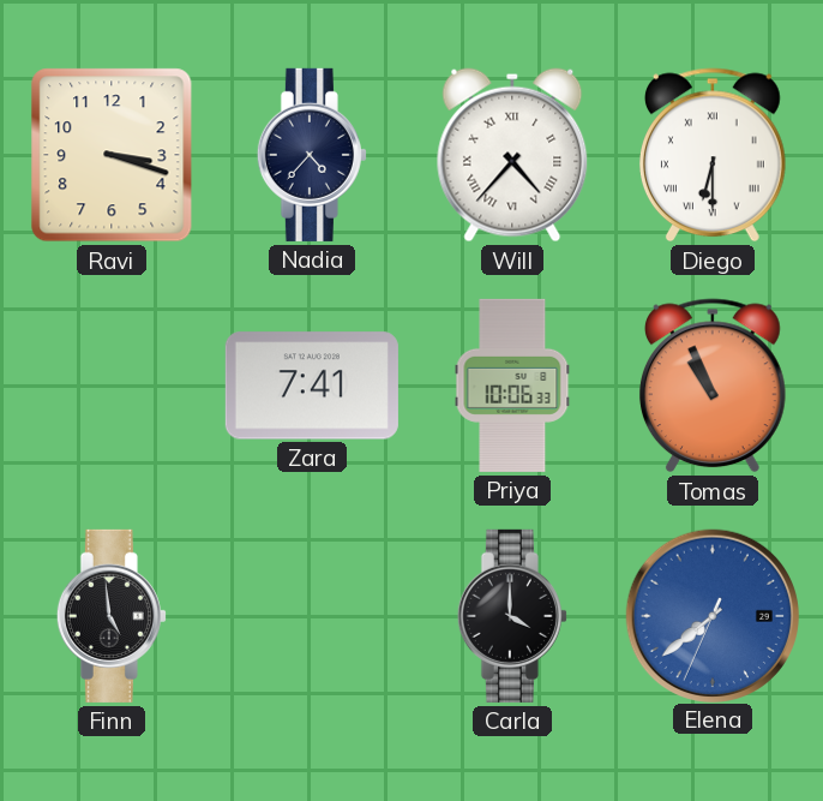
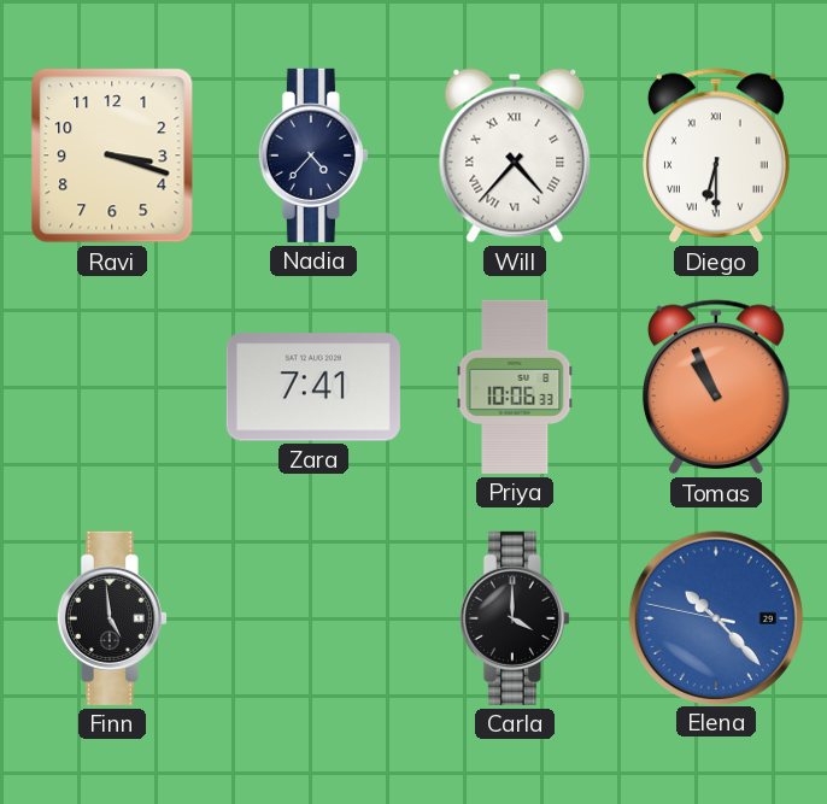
Elena: 7:38 -> 10:22
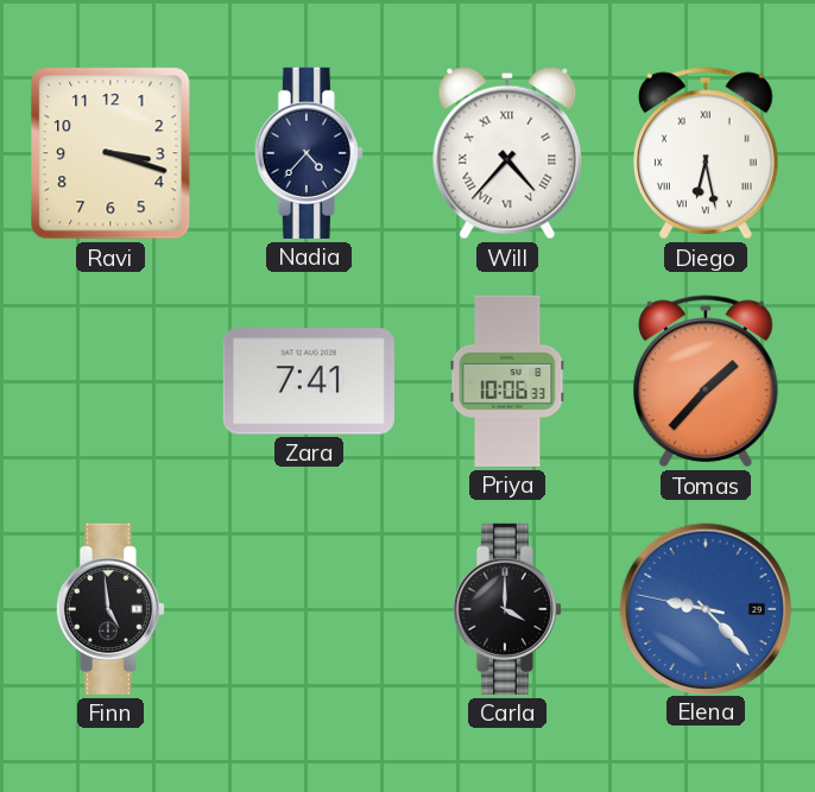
Diego: 6:30 -> 6:28
Tomas: 10:56 -> 1:37
Elena: 10:22 -> 9:22
